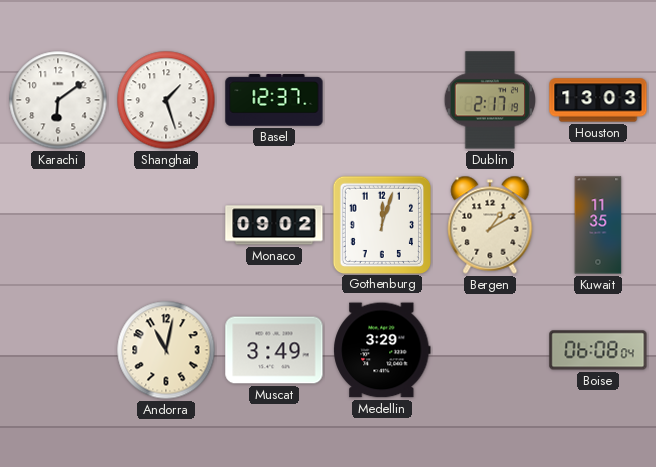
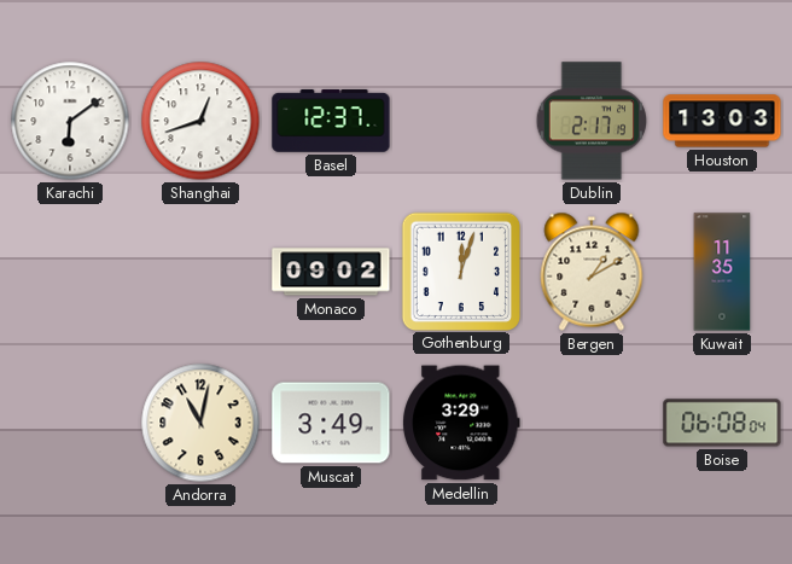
Shanghai: 1:27 -> 12:42
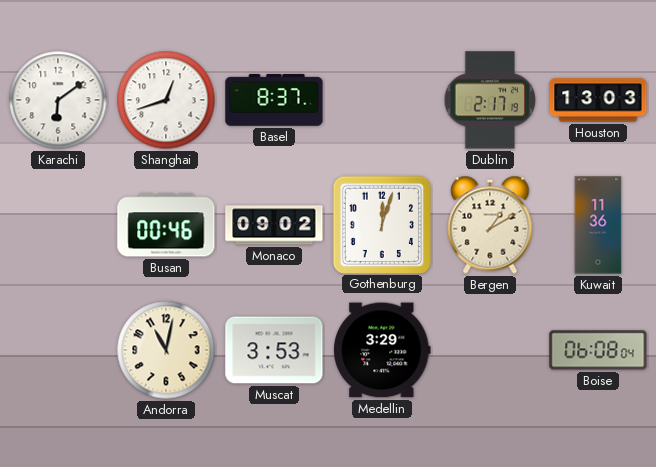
Basel: 12:37 -> 8:37
Busan: none -> 00:46
Kuwait: 11:35 -> 11:36
Muscat: 3:49 -> 3:53
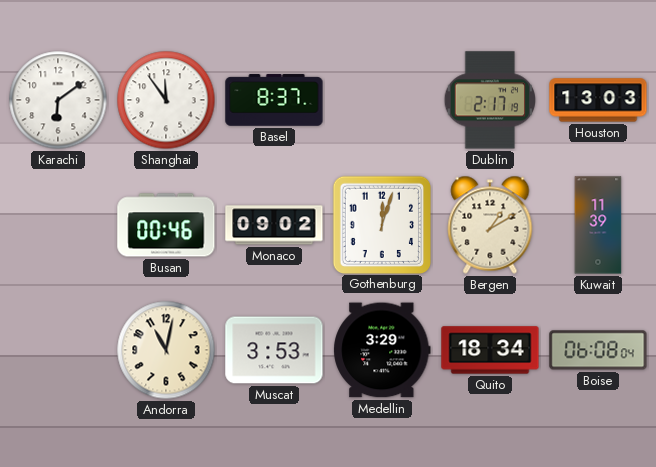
Shanghai: 12:42 -> 11:54
Kuwait: 11:36 -> 11:39
Quito: none -> 18:34
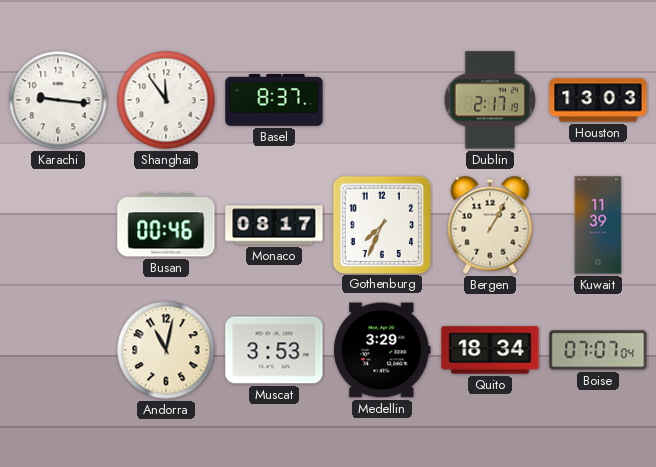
Karachi: 6:09 -> 9:16
Monaco: 09:02 -> 08:17
Gothenburg: 12:03 -> 7:34
Bergen: 1:10 -> 1:05
Boise: 06:08 -> 07:07
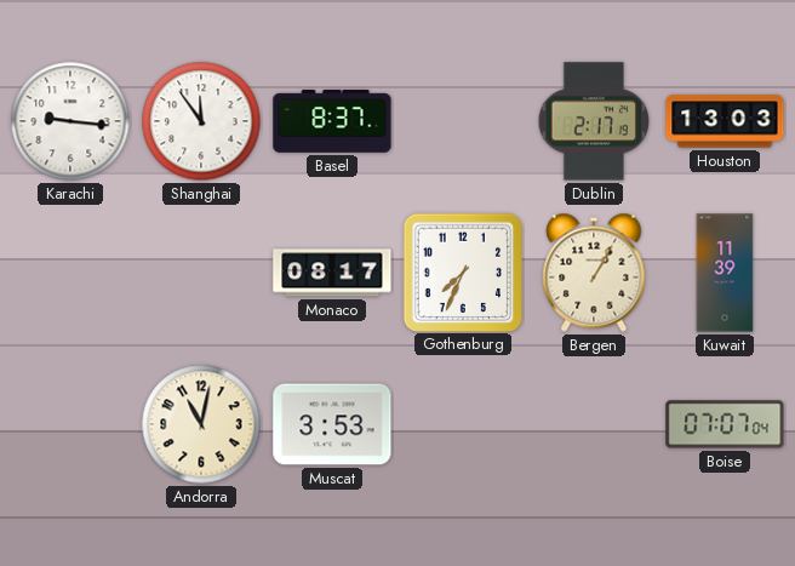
Busan: 00:46 -> none
Medellin: 3:29 -> none
Quito: 18:34 -> none
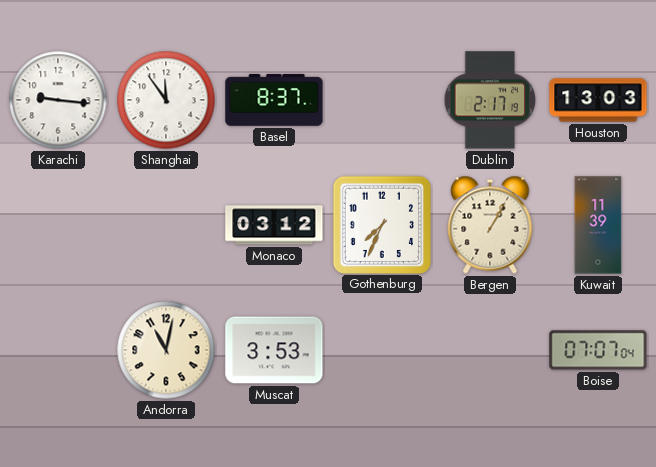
Monaco: 08:17 -> 03:12
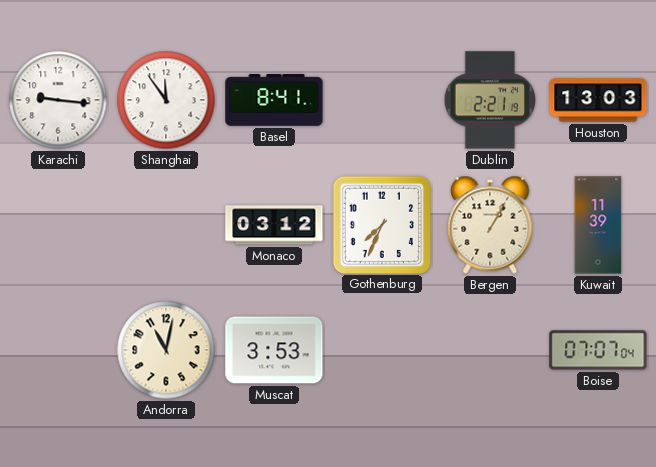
Basel: 8:37 -> 8:41
Dublin: 2:17 -> 2:21
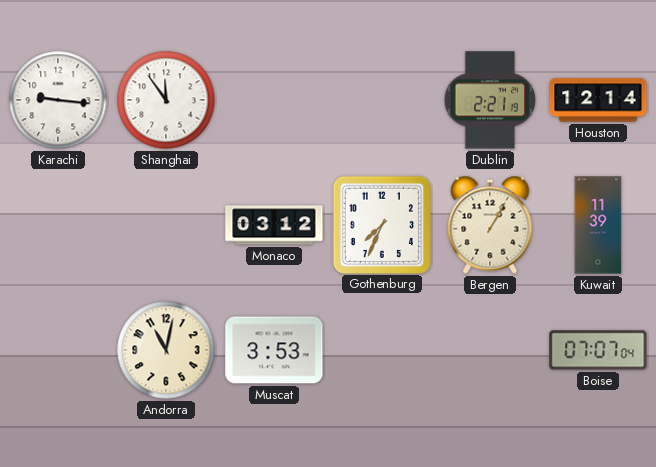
Basel: 8:41 -> none
Houston: 13:03 -> 12:14
